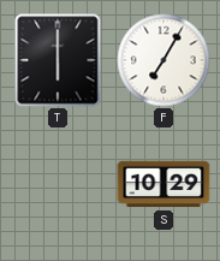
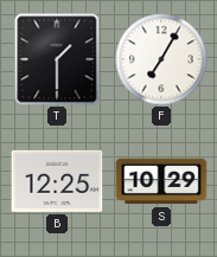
T: 6:00 -> 1:30
B: none -> 12:25
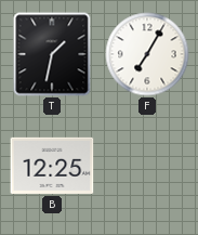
T: 1:30 -> 1:32
S: 10:29 -> none
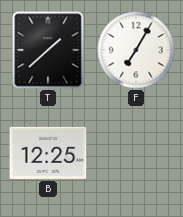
T: 1:32 -> 1:38
